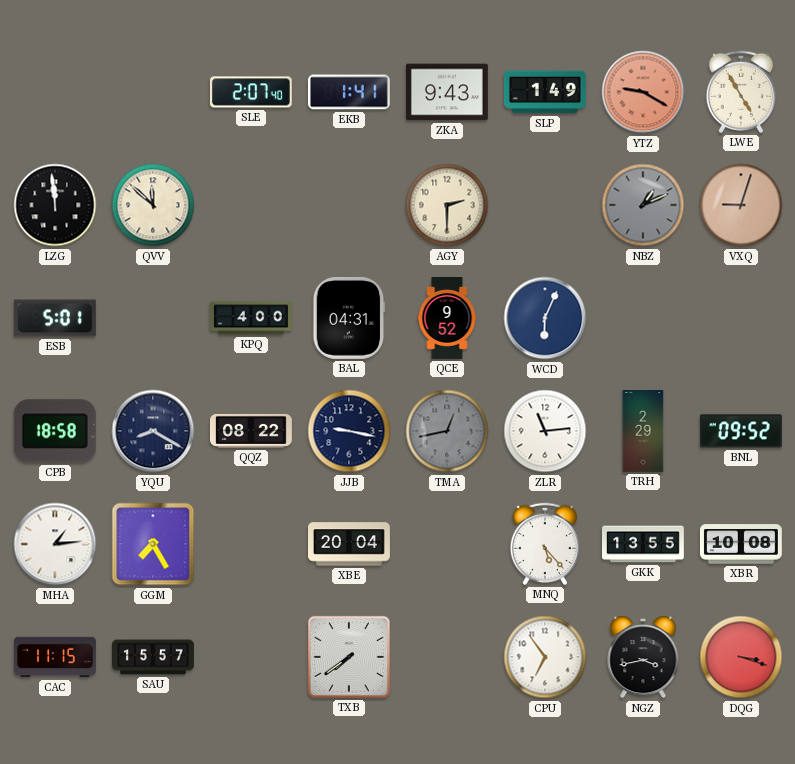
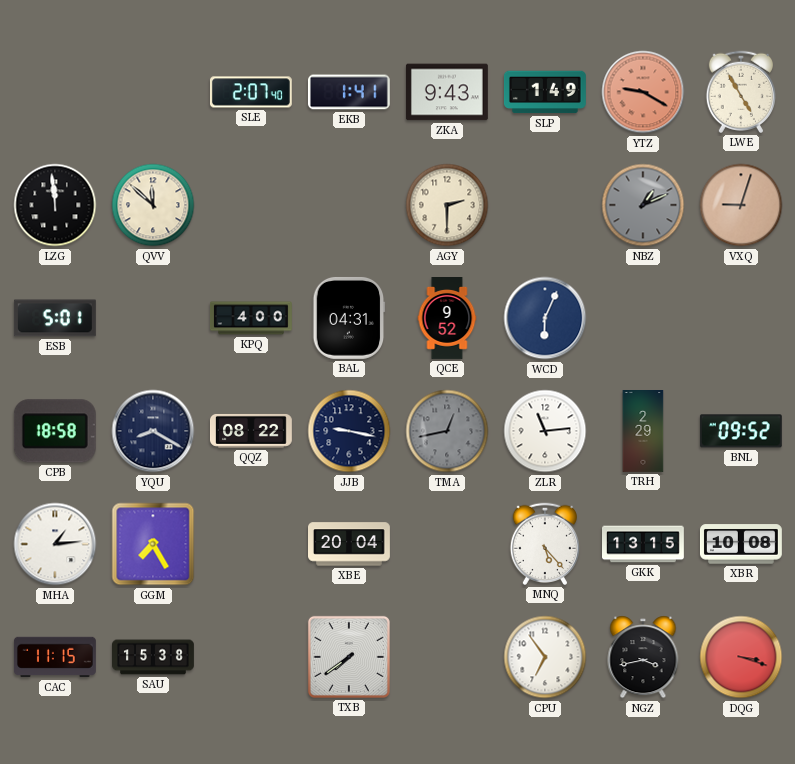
GKK: 13:55 -> 13:15
SAU: 15:57 -> 15:38
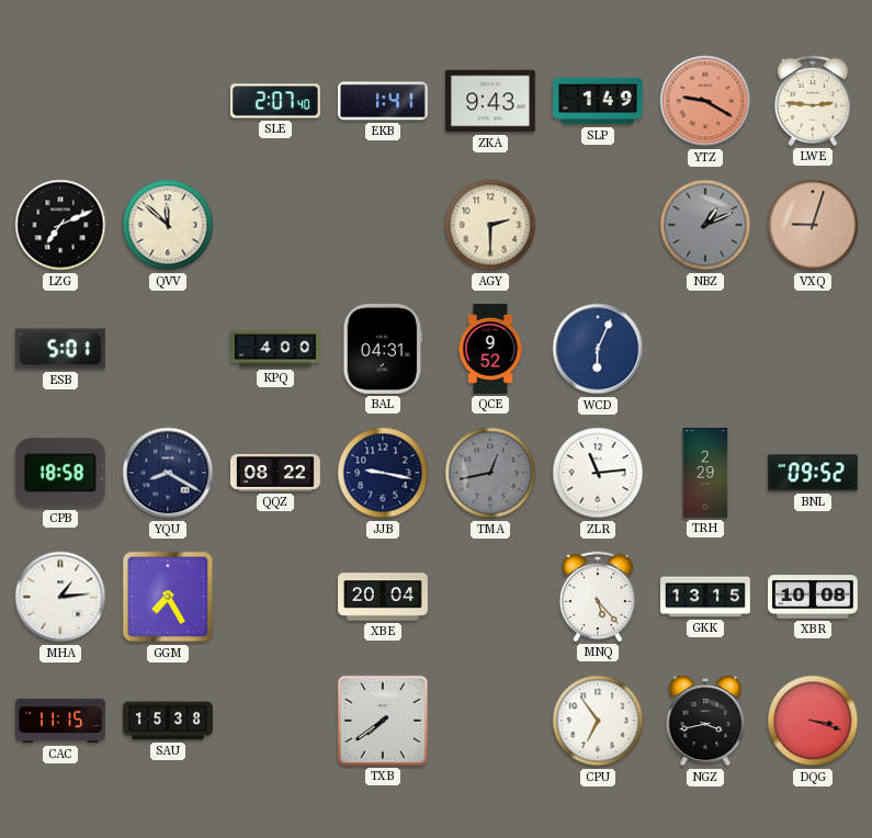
LWE: 4:55 -> 2:46
LZG: 11:59 -> 7:11
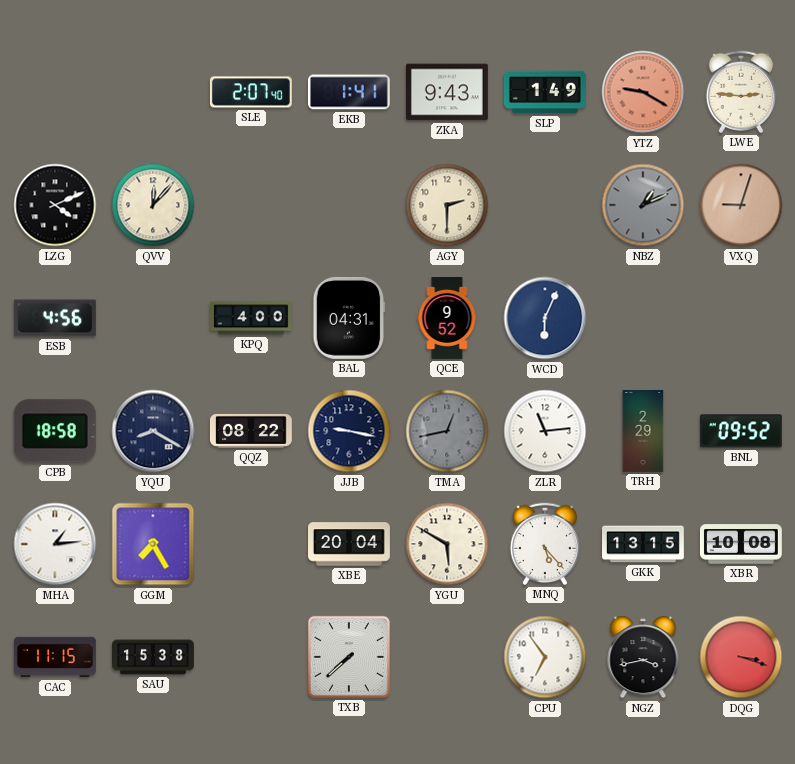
LZG: 7:11 -> 4:11
QVV: 11:52 -> 12:07
ESB: 5:01 -> 4:56
YGU: none -> 5:50
TXB: 7:39 -> 7:38
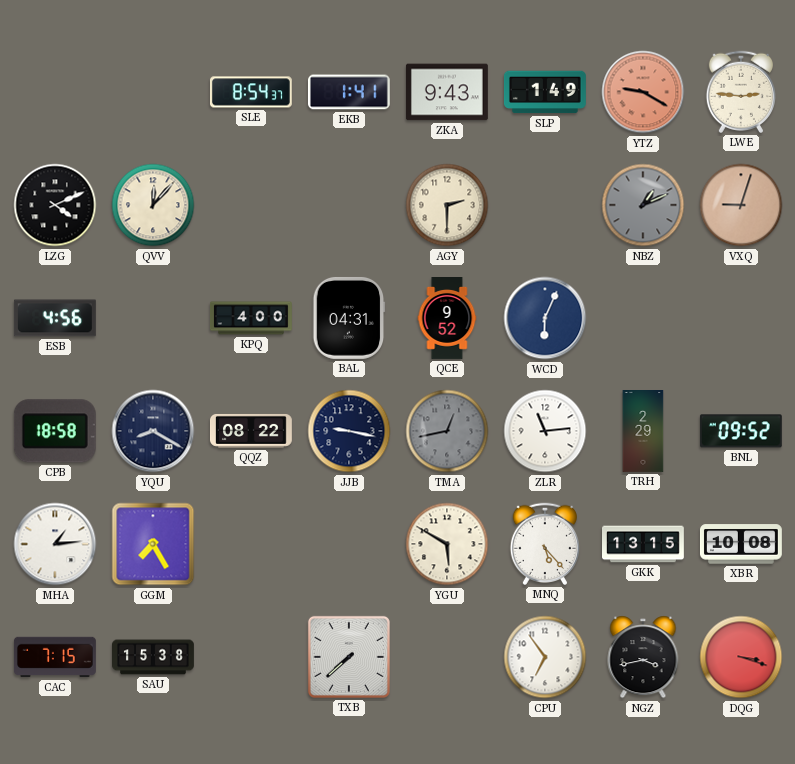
SLE: 2:07 -> 8:54
XBE: 20:04 -> none
CAC: 11:15 -> 7:15
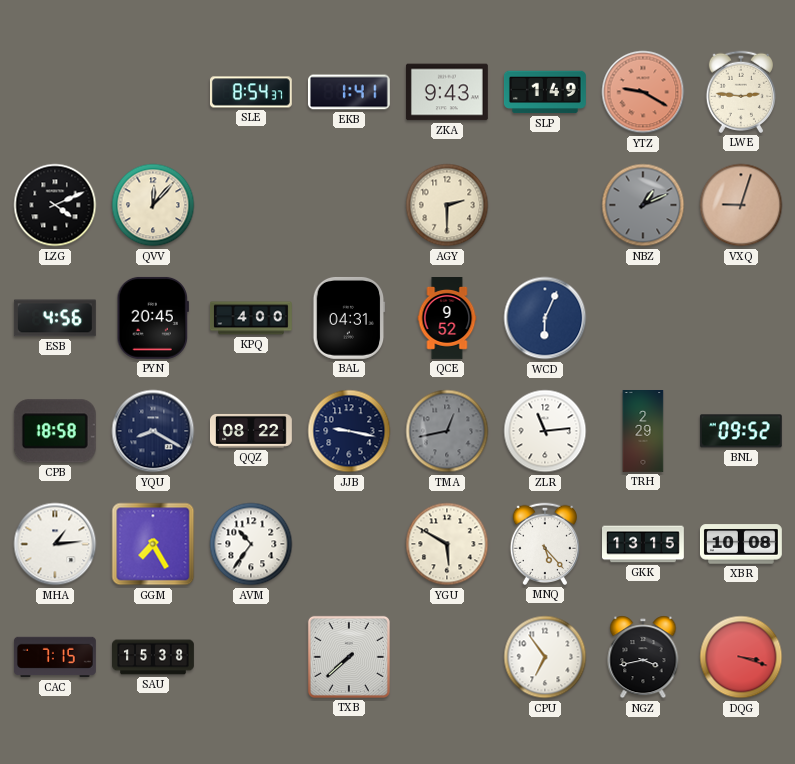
PYN: none -> 20:45
AVM: none -> 10:36
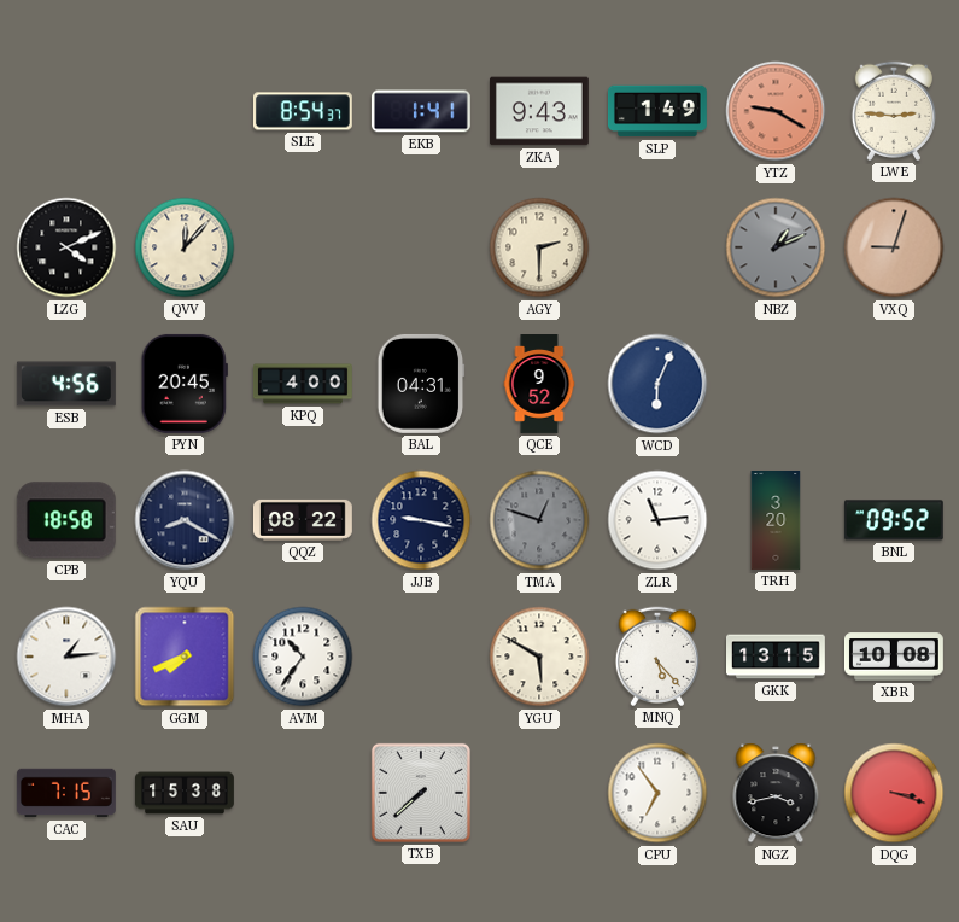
TMA: 12:43 -> 12:48
TRH: 2:29 -> 3:20
GGM: 7:25 -> 7:41
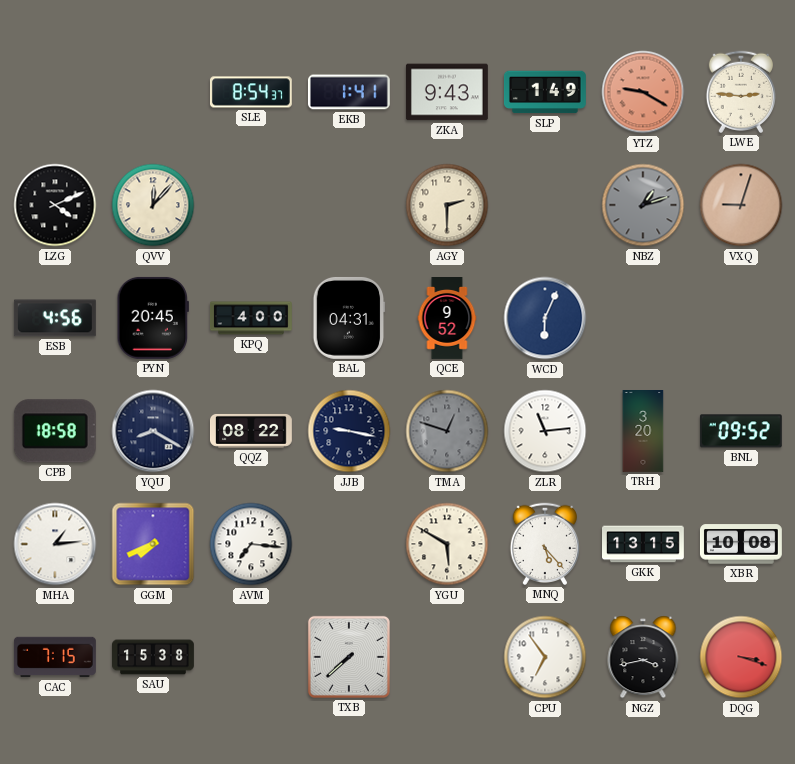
NBZ: 1:11 -> 1:12
AVM: 10:36 -> 7:16
